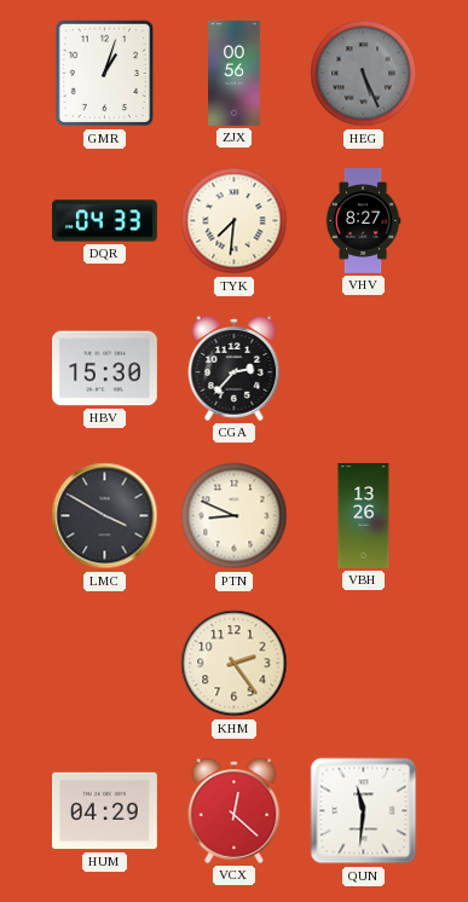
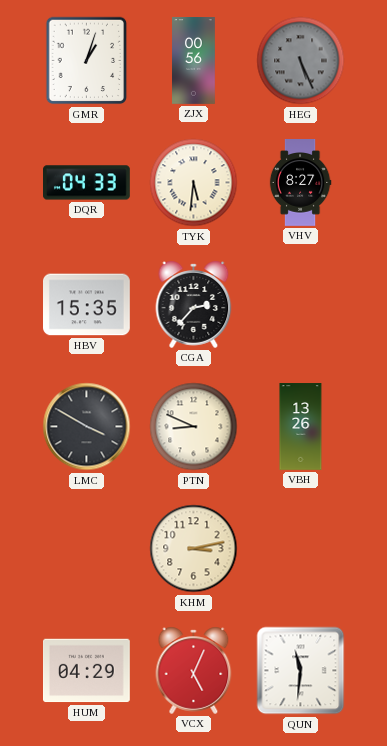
TYK: 7:31 -> 5:31
HBV: 15:30 -> 15:35
KHM: 2:24 -> 3:13
VCX: 12:22 -> 5:04
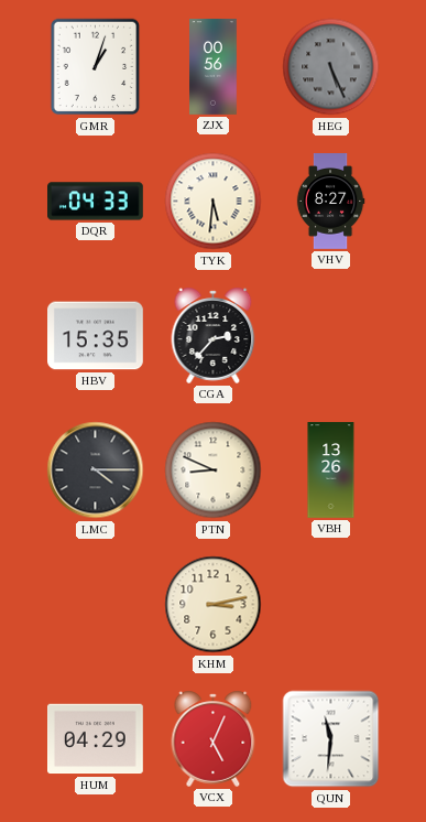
LMC: 3:50 -> 4:15
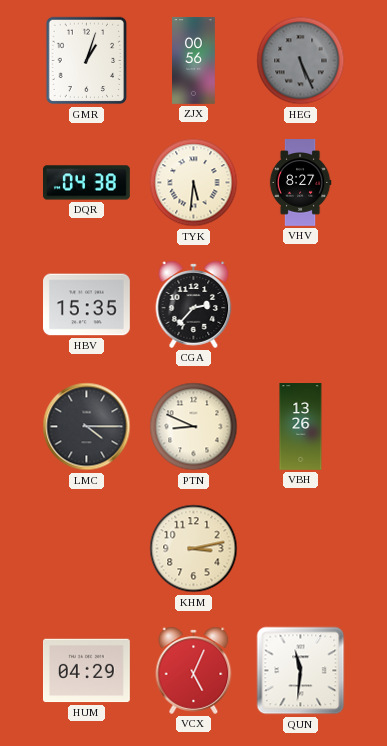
DQR: 04:33 -> 04:38
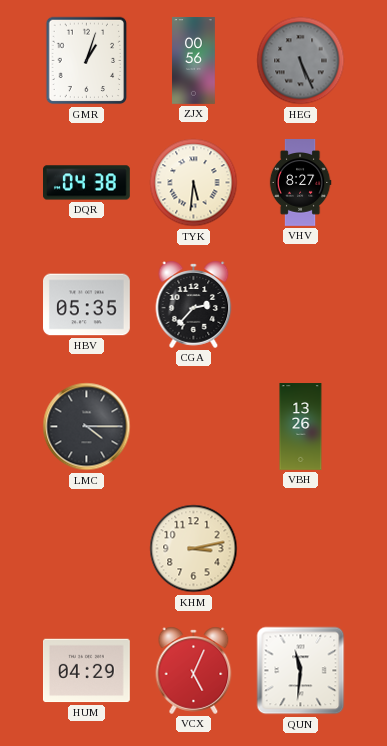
HBV: 15:35 -> 05:35
PTN: 8:49 -> none
